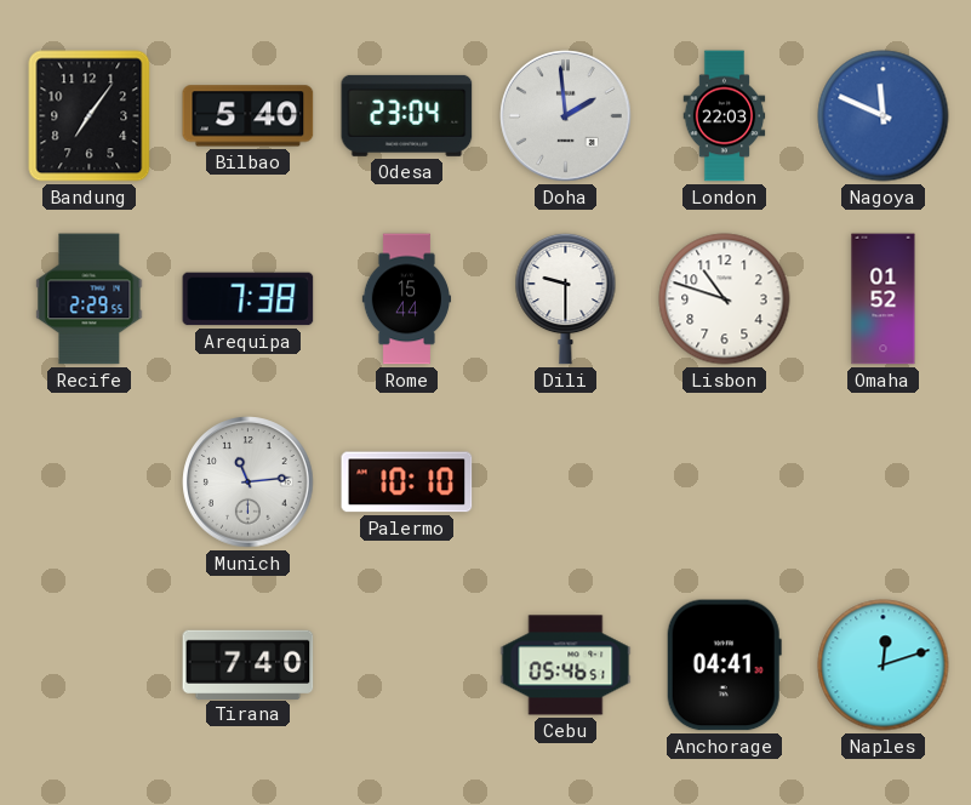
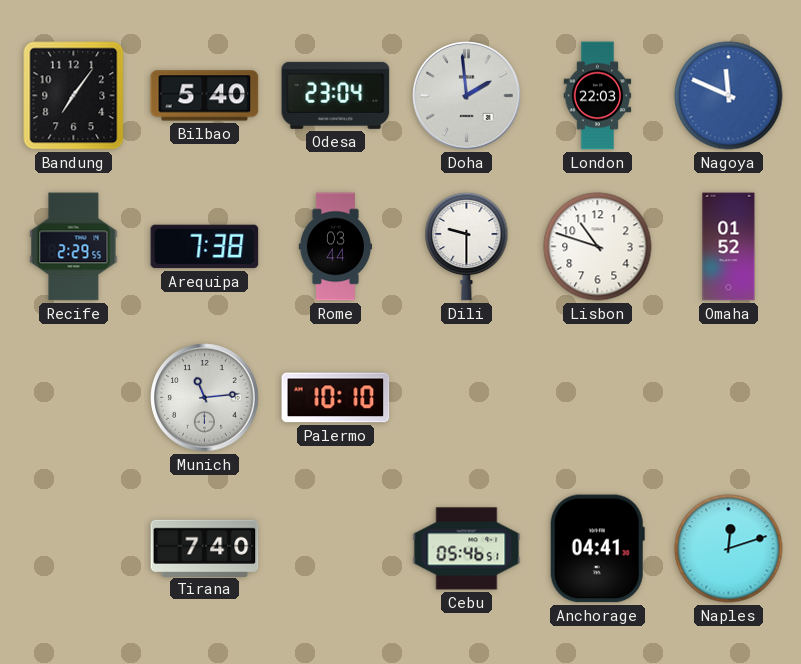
Rome: 15:44 -> 03:44
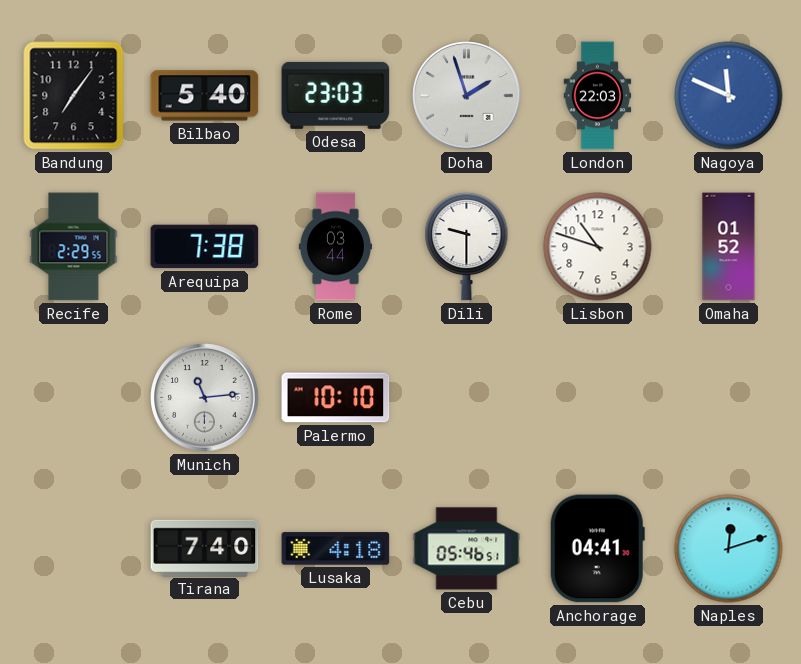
Odesa: 23:04 -> 23:03
Doha: 1:59 -> 1:57
Lusaka: none -> 4:18
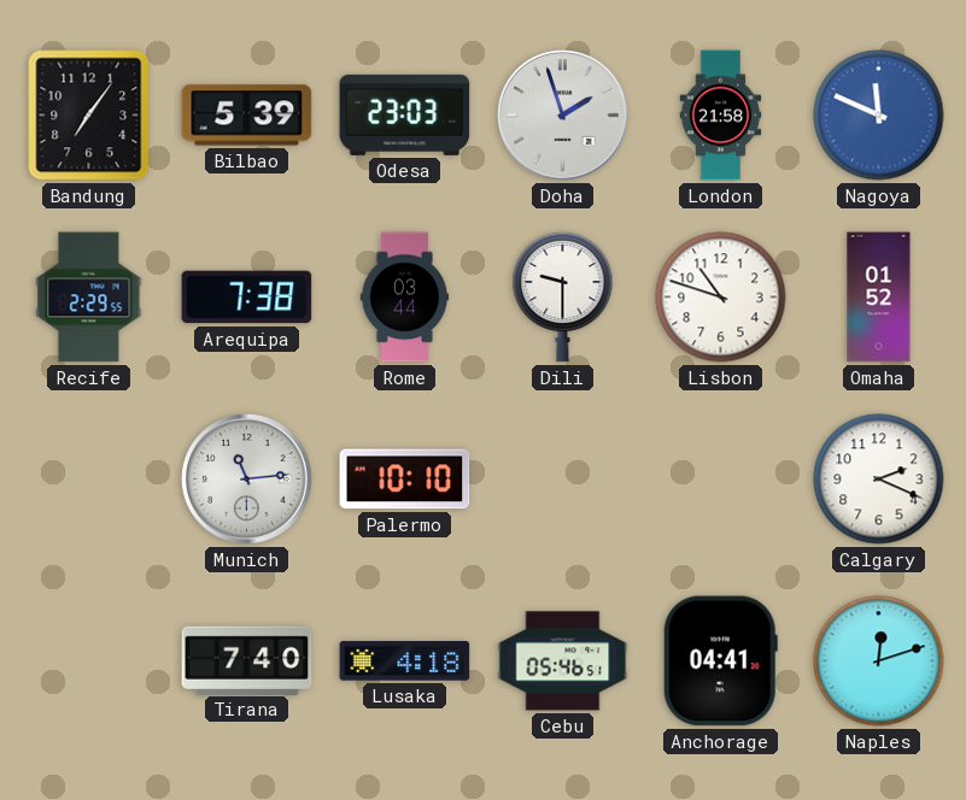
Bilbao: 5:40 -> 5:39
London: 22:03 -> 21:58
Calgary: none -> 2:19
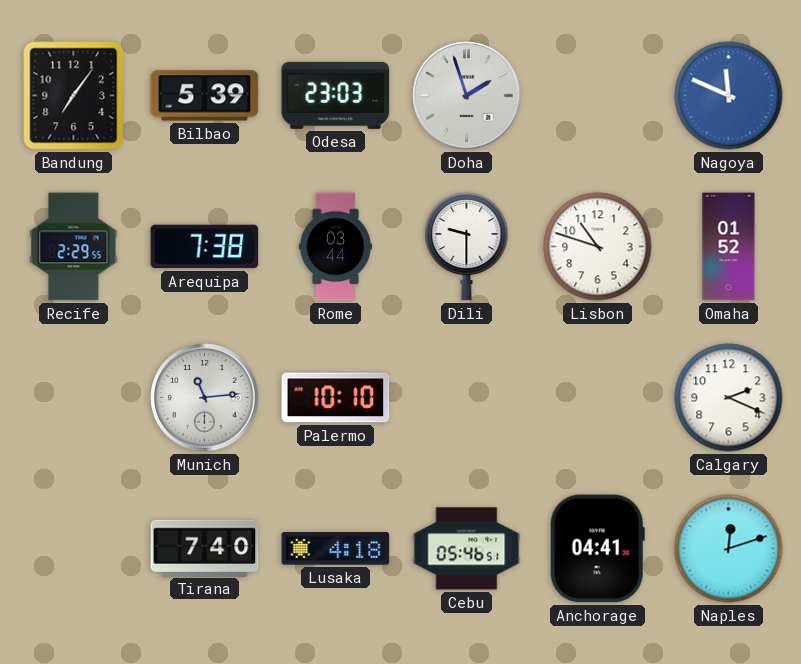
London: 21:58 -> none
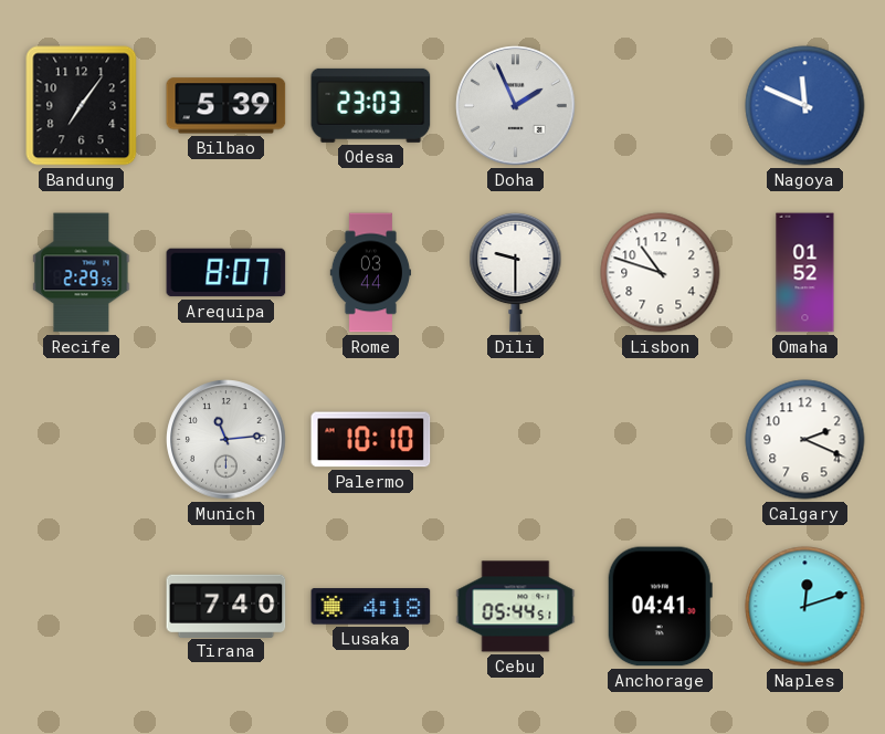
Doha: 1:57 -> 1:56
Arequipa: 7:38 -> 8:07
Cebu: 05:46 -> 05:44
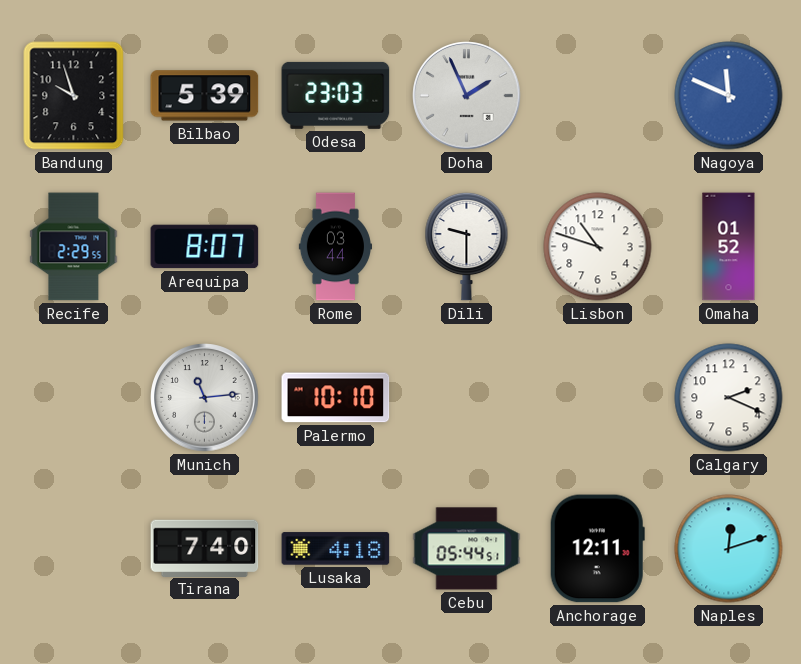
Bandung: 7:06 -> 9:57
Anchorage: 04:41 -> 12:11
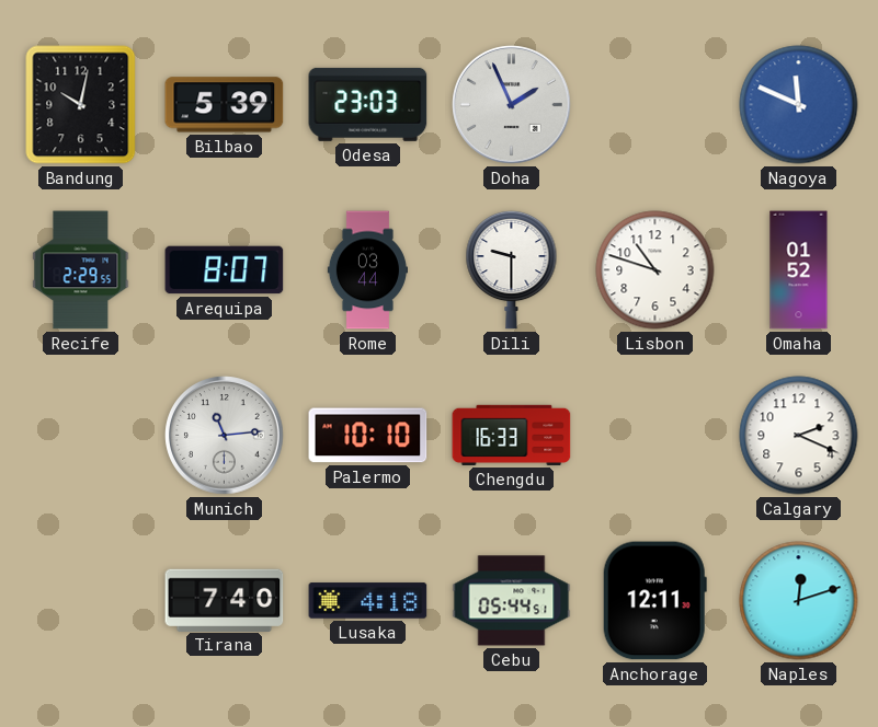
Bandung: 9:57 -> 10:02
Chengdu: none -> 16:33
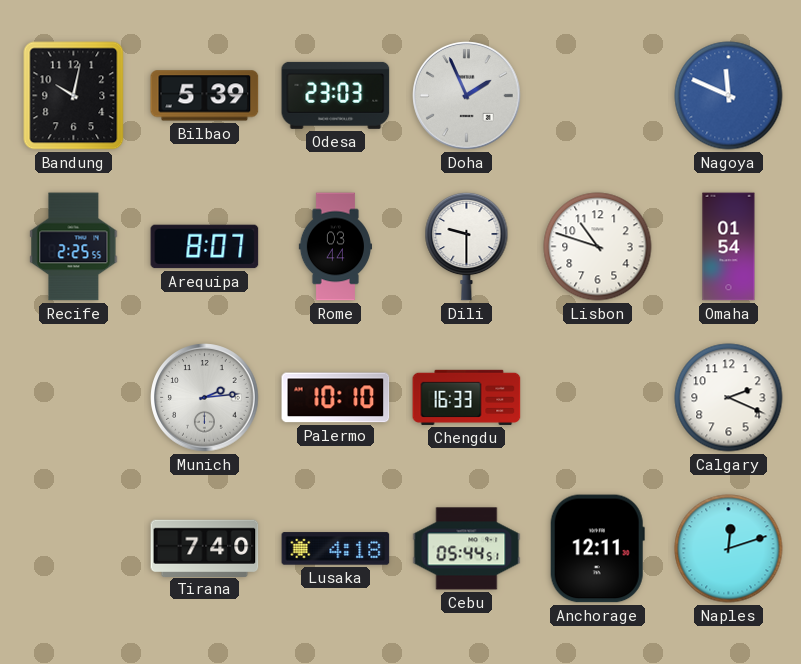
Recife: 2:29 -> 2:25
Omaha: 01:52 -> 01:54
Munich: 11:14 -> 2:14
